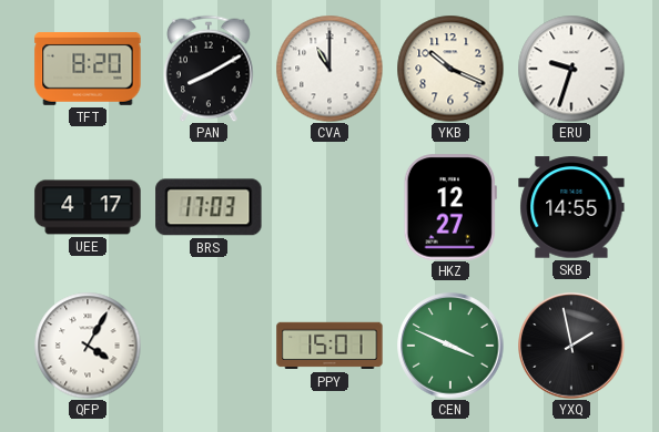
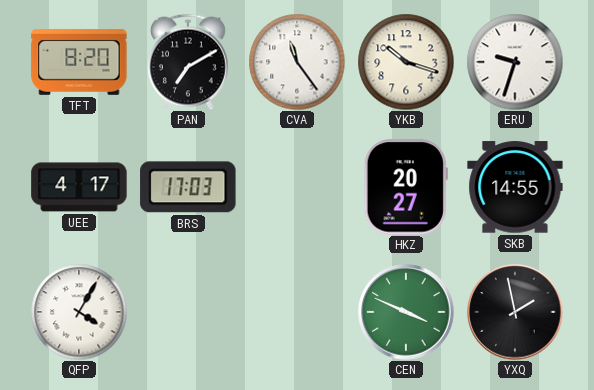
PAN: 8:10 -> 7:10
CVA: 11:00 -> 11:24
YKB: 10:19 -> 10:18
HKZ: 12:27 -> 20:27
PPY: 15:01 -> none
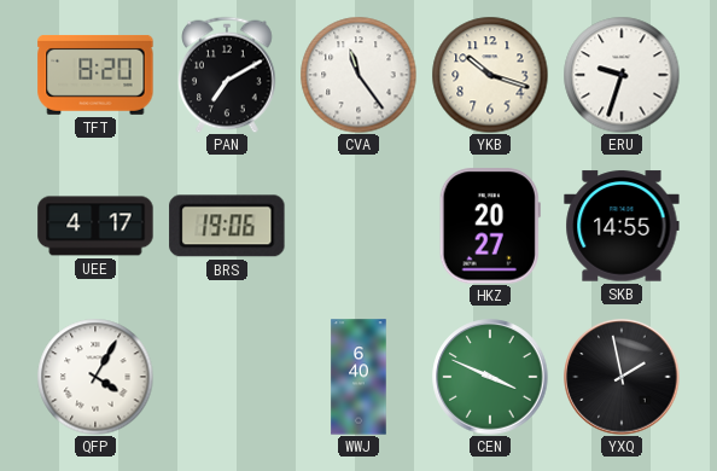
BRS: 17:03 -> 19:06
WWJ: none -> 6:40
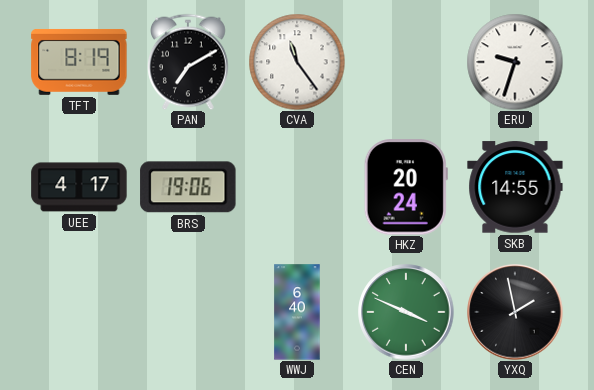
TFT: 8:20 -> 8:19
YKB: 10:18 -> none
HKZ: 20:27 -> 20:24
QFP: 4:05 -> none
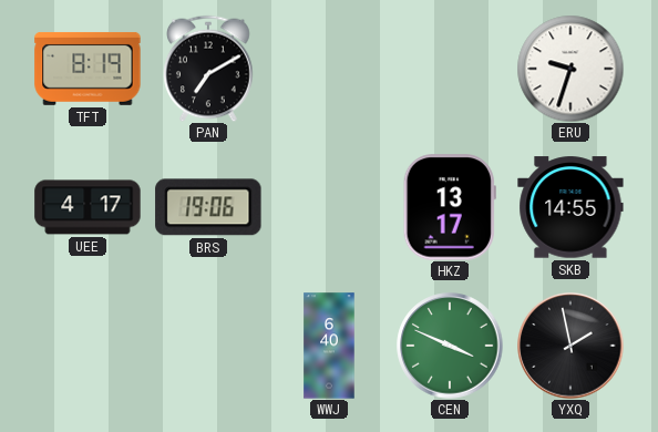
CVA: 11:24 -> none
HKZ: 20:24 -> 13:17
